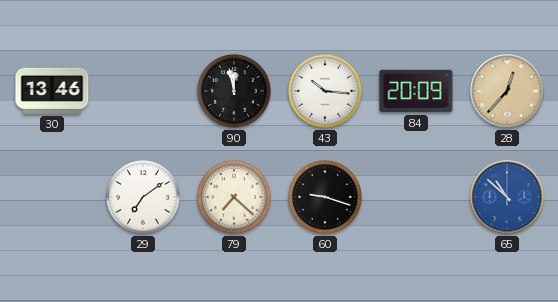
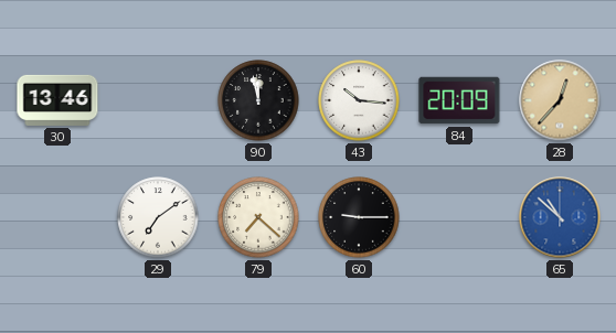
60: 9:18 -> 9:15
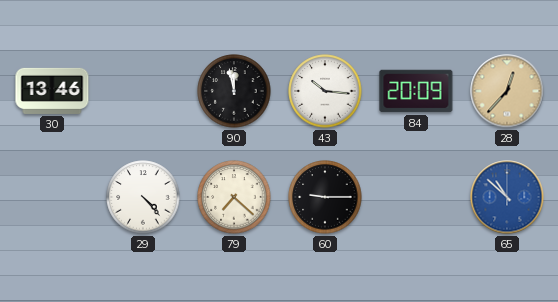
29: 7:09 -> 4:23
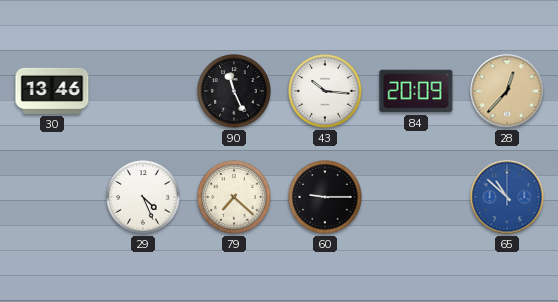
90: 11:58 -> 11:26
29: 4:23 -> 4:26
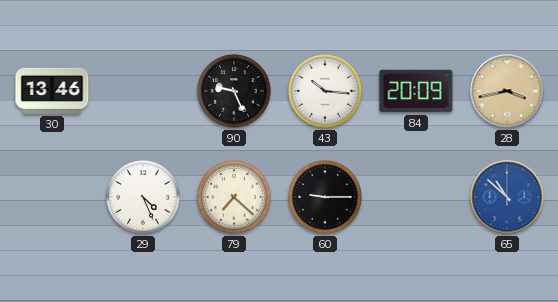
90: 11:26 -> 9:26
28: 12:37 -> 3:43
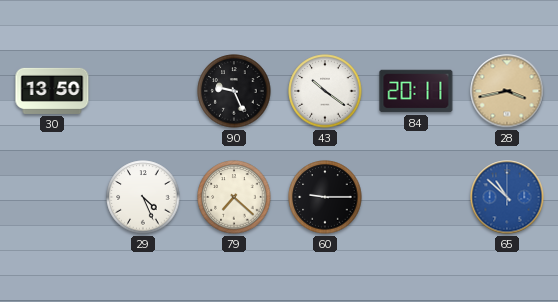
30: 13:46 -> 13:50
43: 10:16 -> 10:21
84: 20:09 -> 20:11
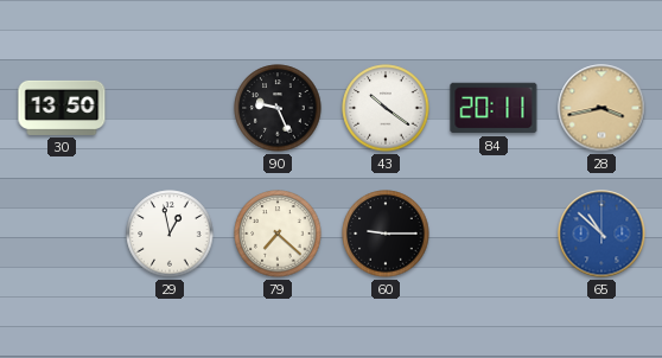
29: 4:26 -> 12:58
